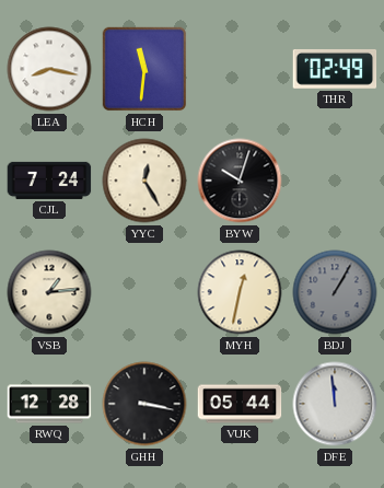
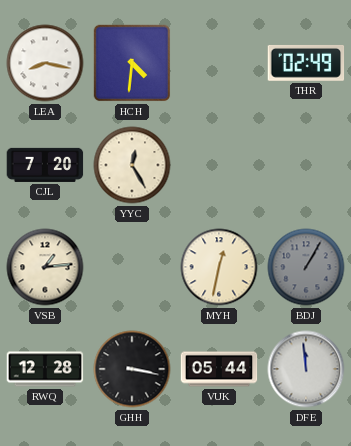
HCH: 11:31 -> 4:31
CJL: 7:24 -> 7:20
BYW: 10:03 -> none
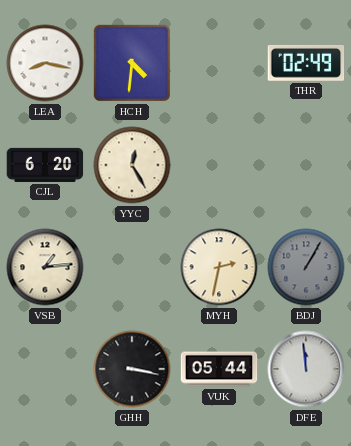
CJL: 7:20 -> 6:20
MYH: 12:32 -> 2:32
RWQ: 12:28 -> none
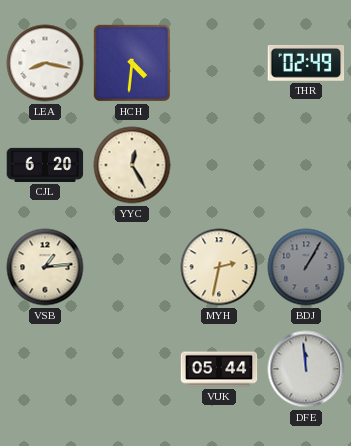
GHH: 3:17 -> none
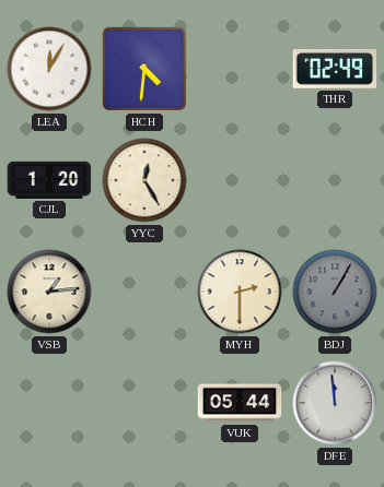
LEA: 8:17 -> 12:05
CJL: 6:20 -> 1:20
MYH: 2:32 -> 2:30
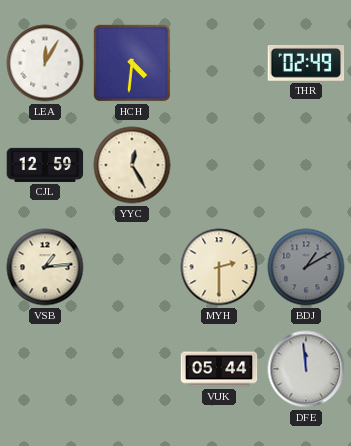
CJL: 1:20 -> 12:59
BDJ: 1:05 -> 1:10
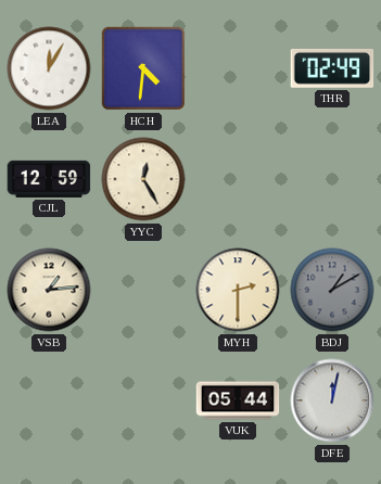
DFE: 11:59 -> 12:02
